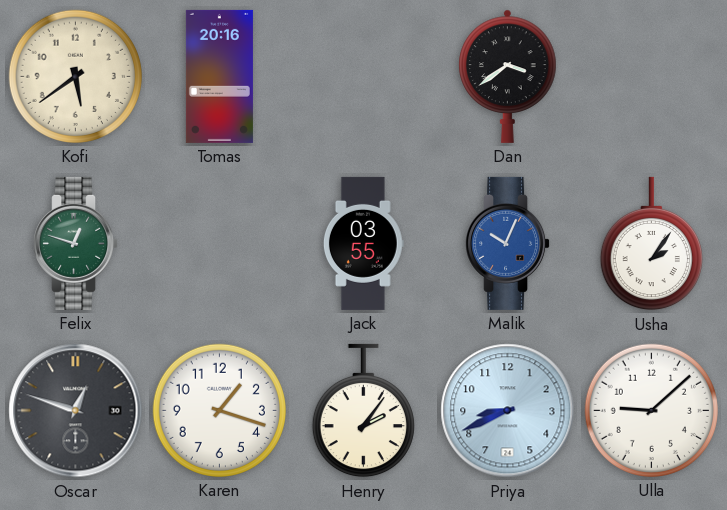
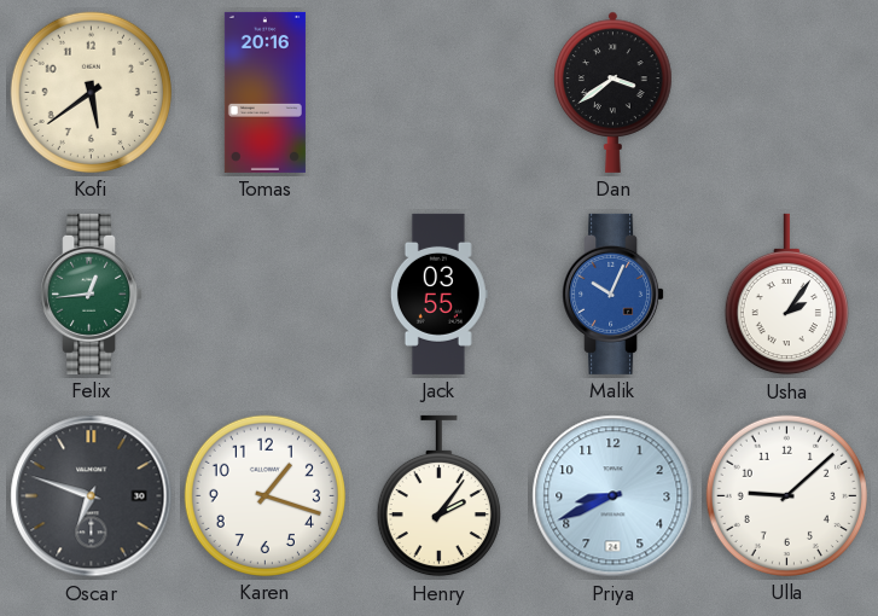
Felix: 12:48 -> 12:44
Oscar: 12:48 -> 6:48
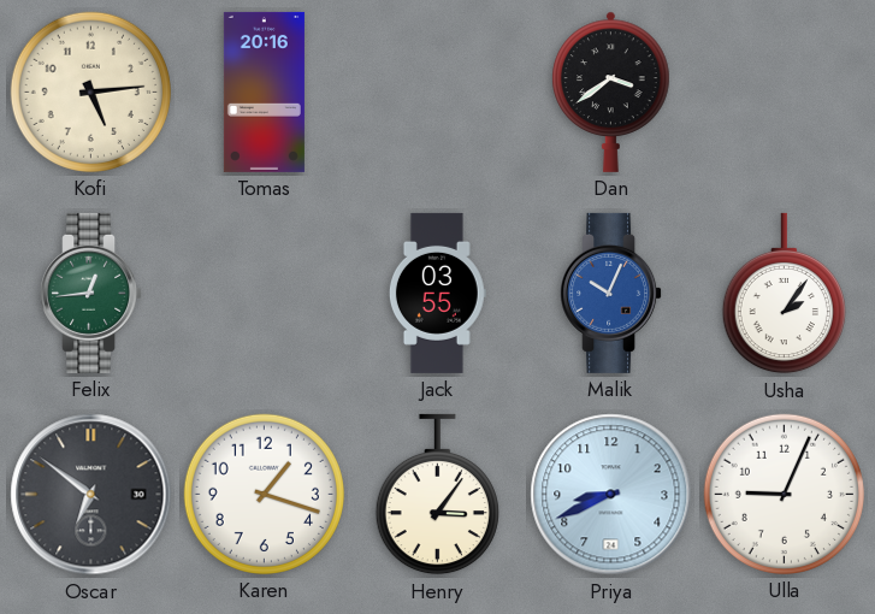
Kofi: 5:39 -> 5:14
Oscar: 6:48 -> 6:51
Henry: 2:06 -> 3:06
Ulla: 9:08 -> 9:04
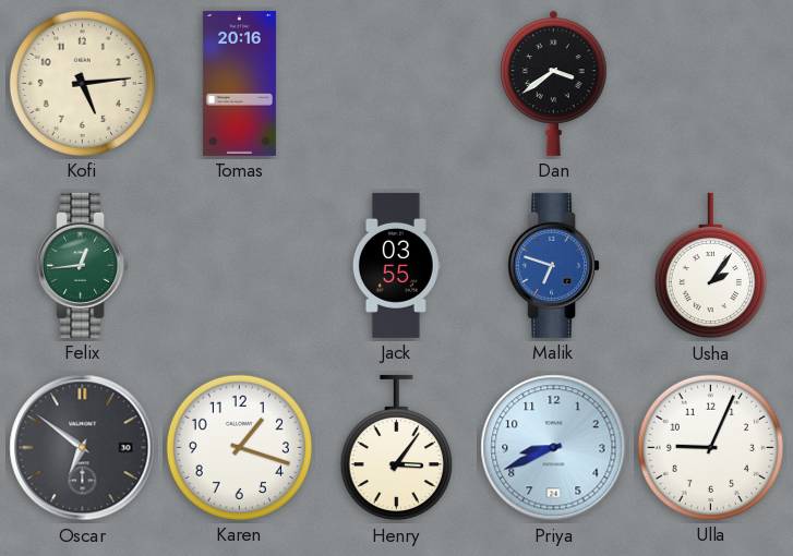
Malik: 10:04 -> 6:48
